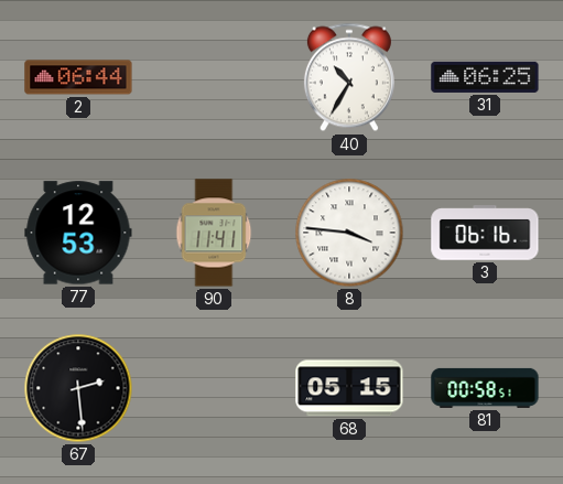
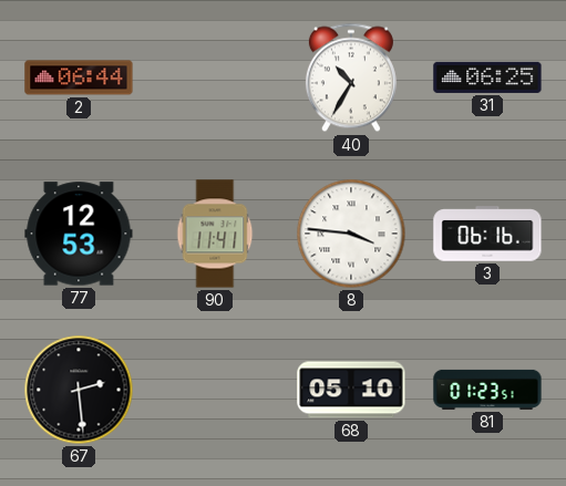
68: 05:15 -> 05:10
81: 00:58 -> 01:23
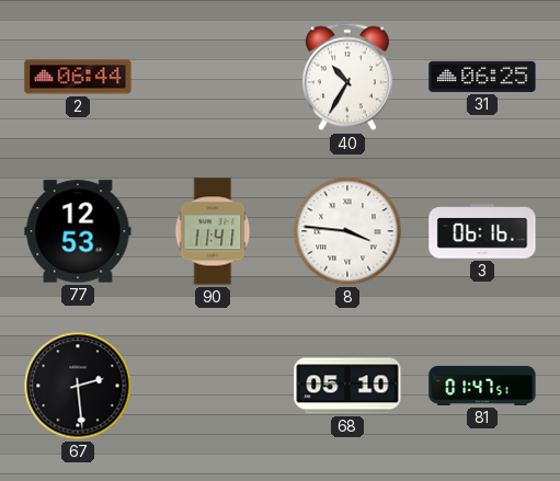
81: 01:23 -> 01:47
